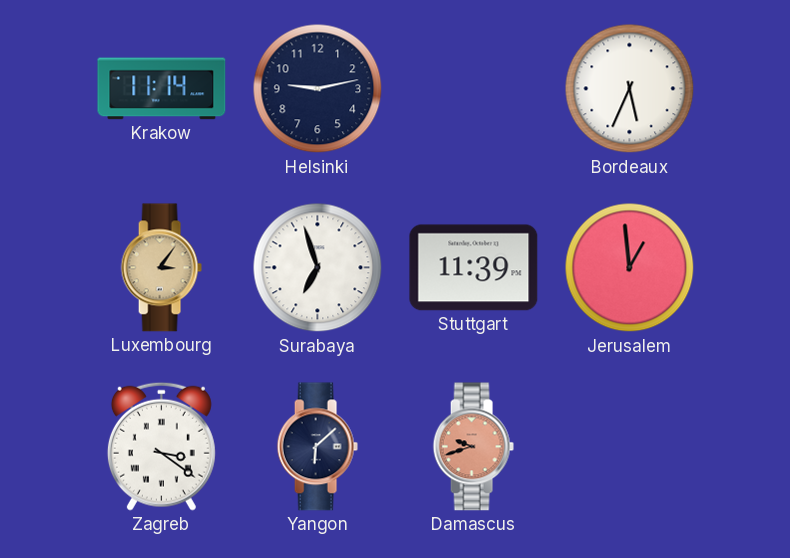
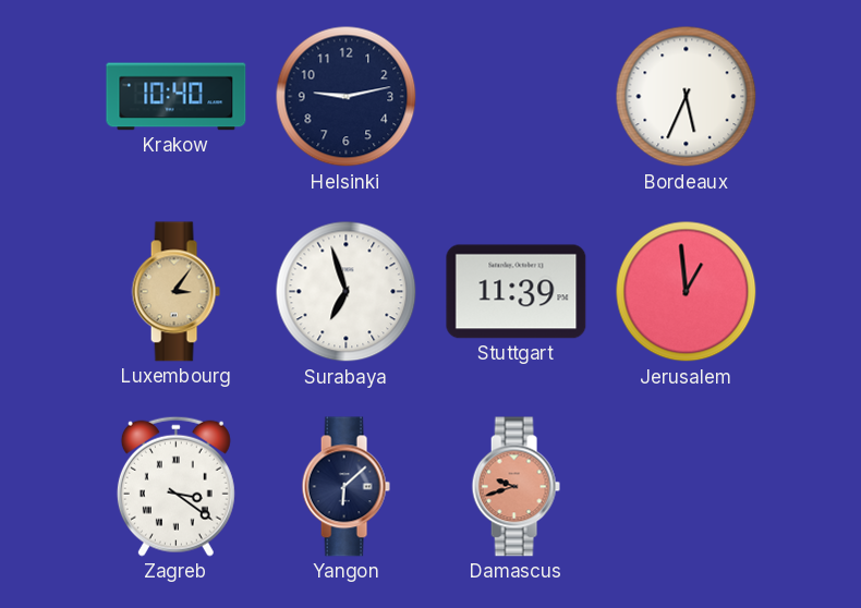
Krakow: 11:14 -> 10:40
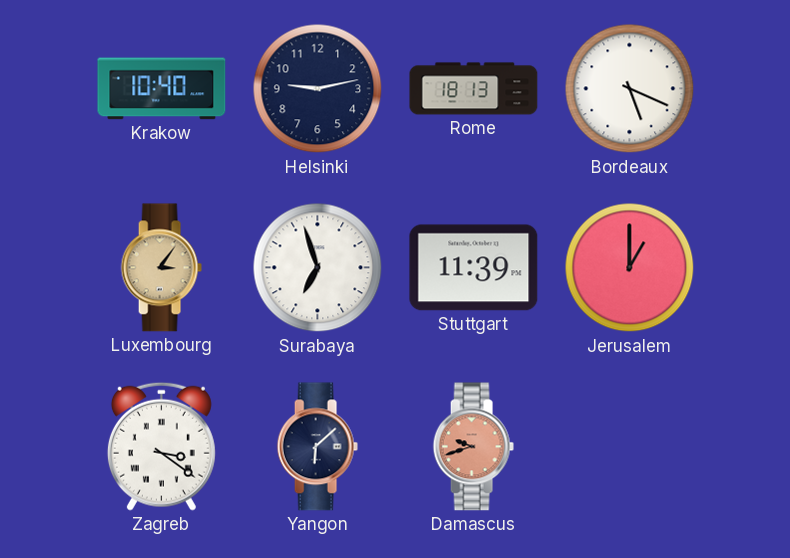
Rome: none -> 18:13
Bordeaux: 5:34 -> 5:19
Jerusalem: 12:59 -> 1:00
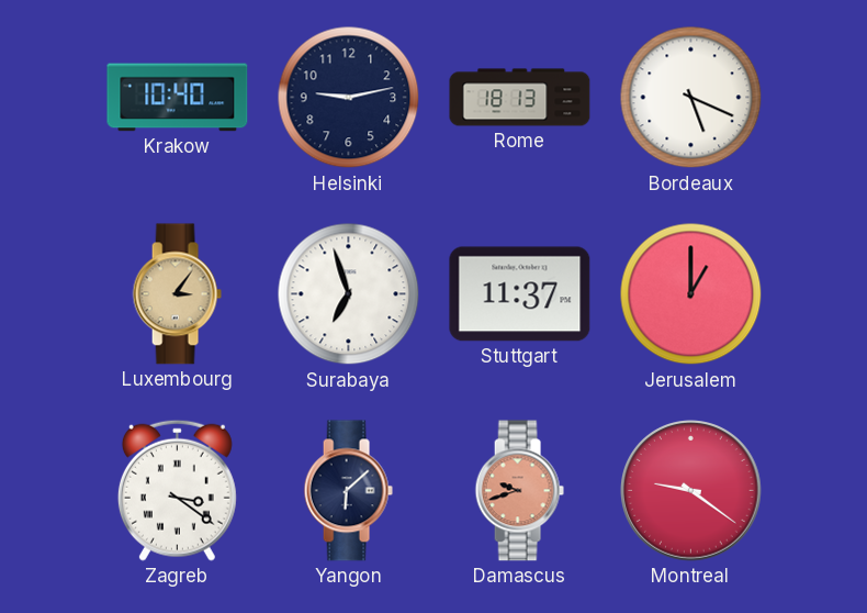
Stuttgart: 11:39 -> 11:37
Montreal: none -> 9:21
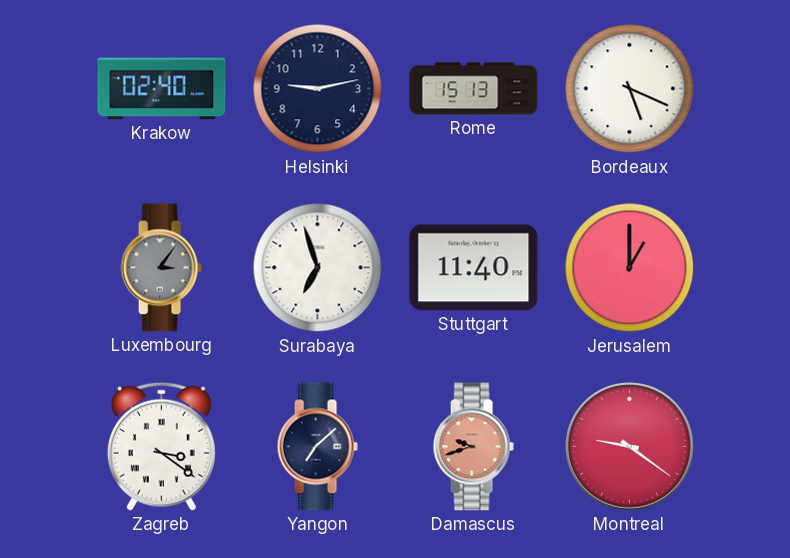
Krakow: 10:40 -> 02:40
Rome: 18:13 -> 15:13
Luxembourg dial: champagne -> grey
Stuttgart: 11:37 -> 11:40
Yangon: 6:08 -> 7:08
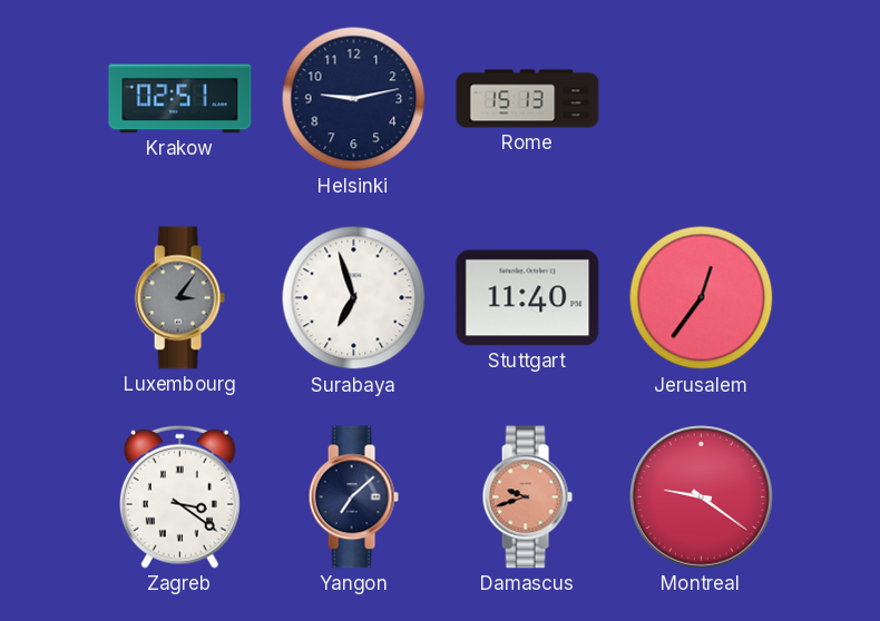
Krakow: 02:40 -> 02:51
Bordeaux: 5:19 -> none
Jerusalem: 1:00 -> 12:36
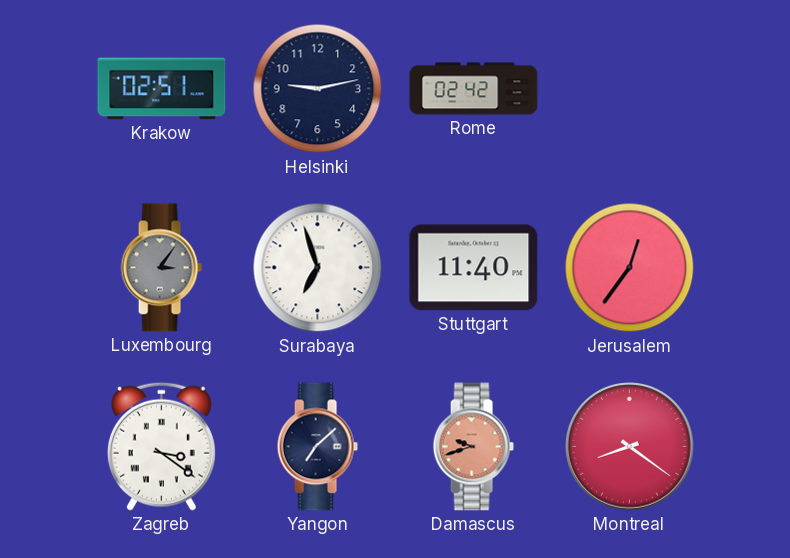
Rome: 15:13 -> 02:42
Montreal: 9:21 -> 8:21
